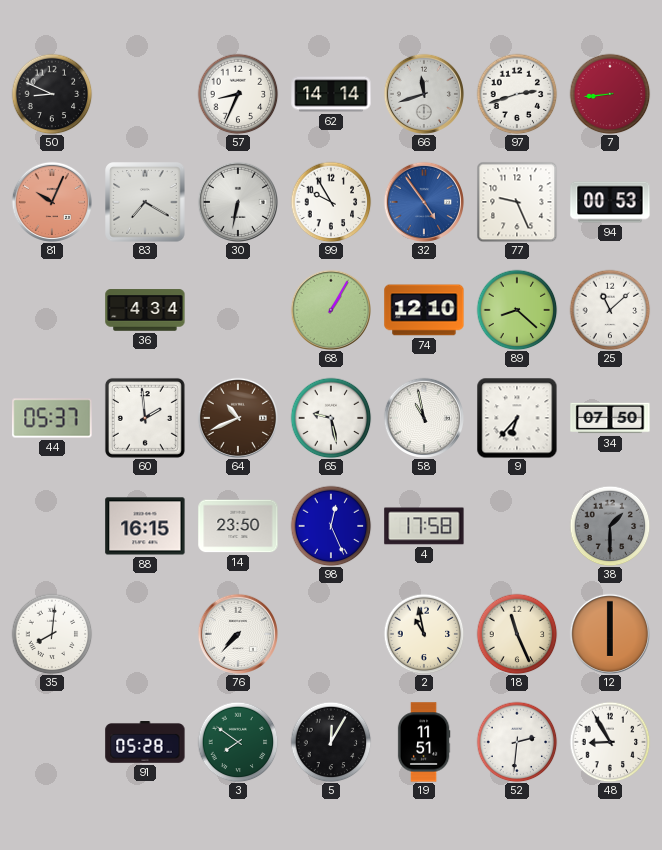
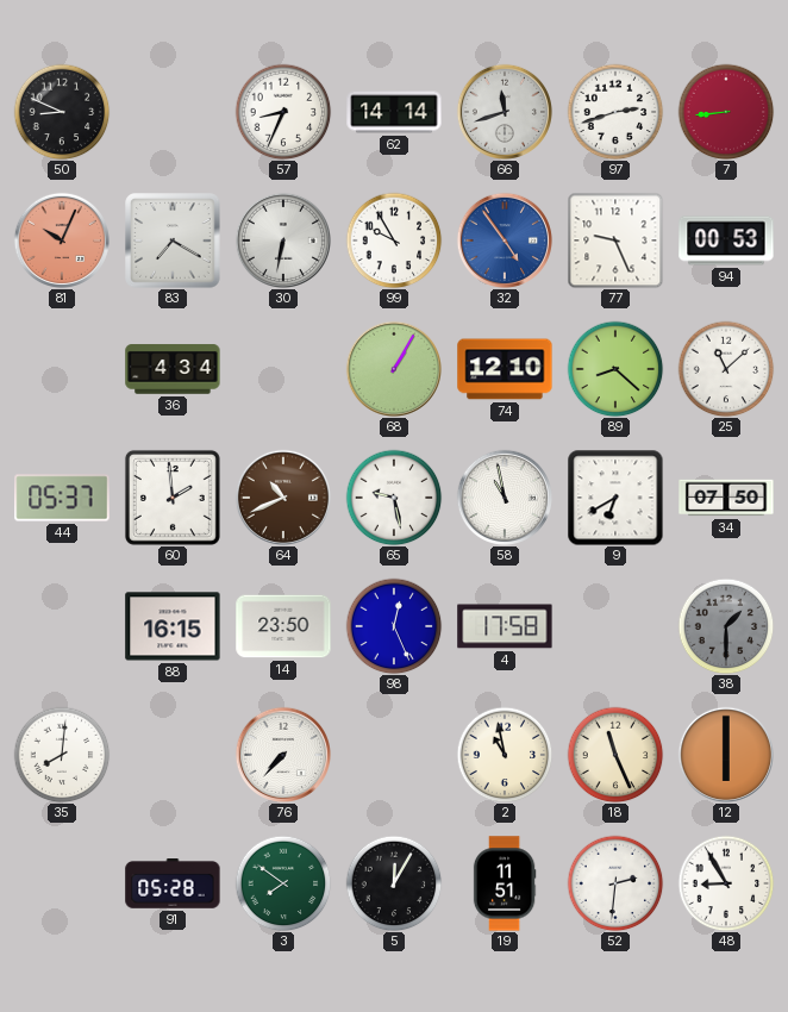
9: 6:37 -> 6:40
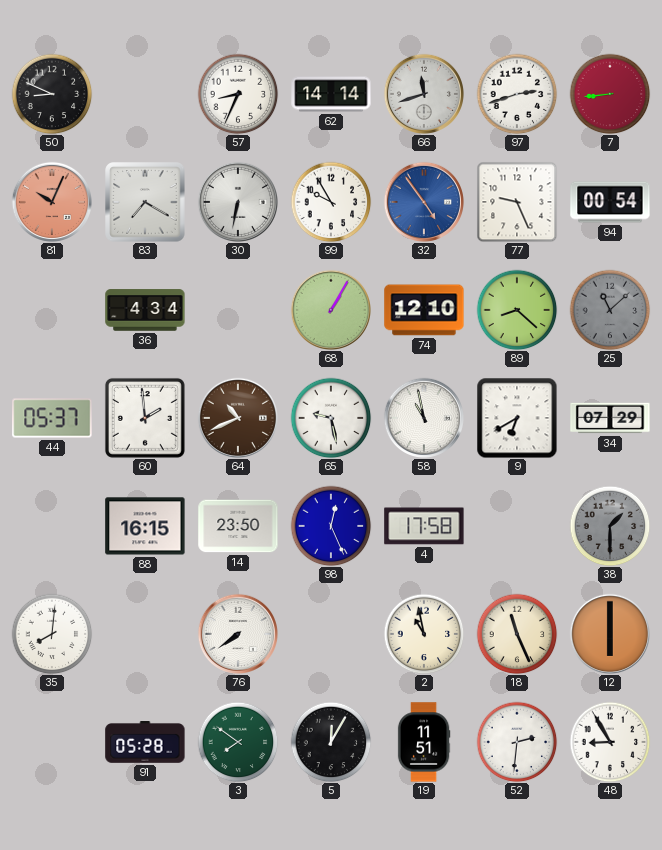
94: 00:53 -> 00:54
25 dial: white -> grey
34: 07:50 -> 07:29
76: 7:37 -> 7:39
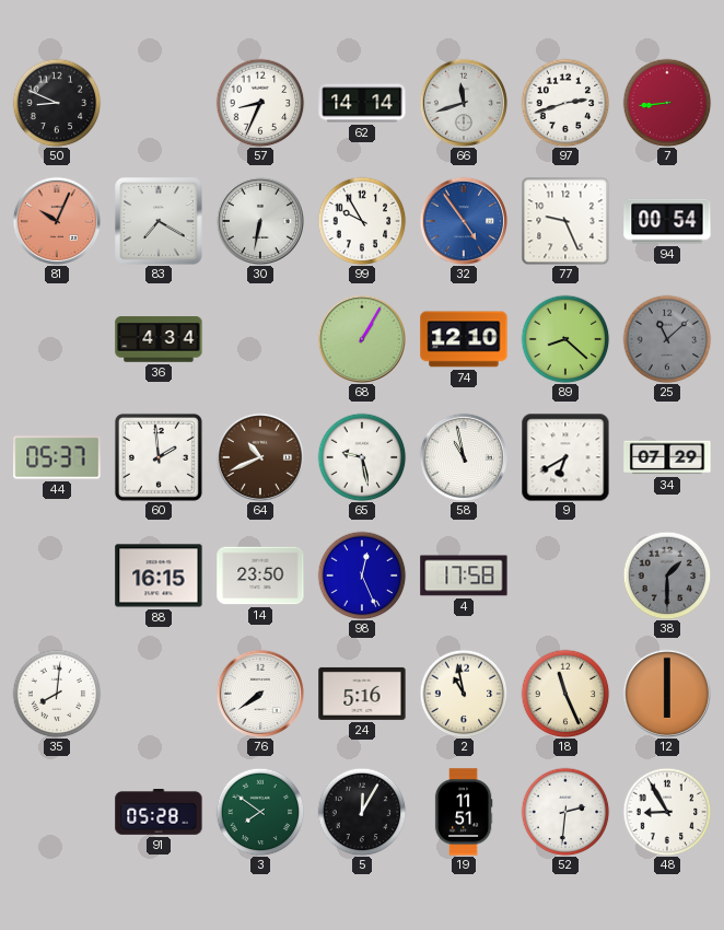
24: none -> 5:16
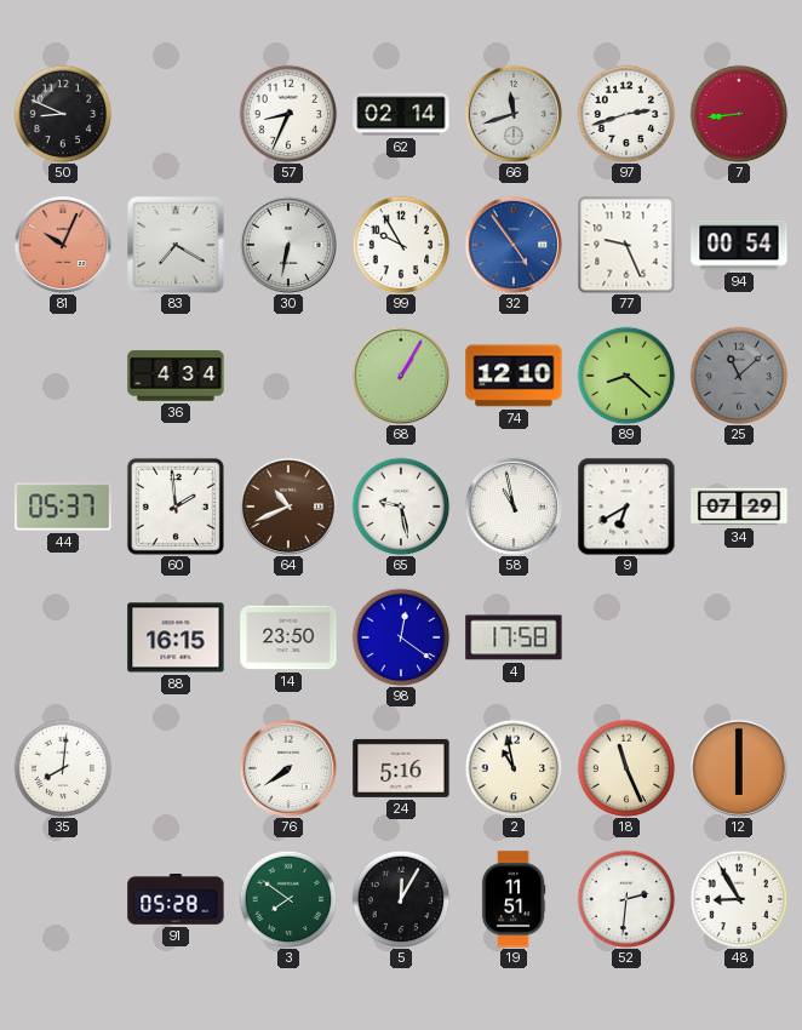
62: 14:14 -> 02:14
98: 12:26 -> 12:21
38: 1:30 -> none
